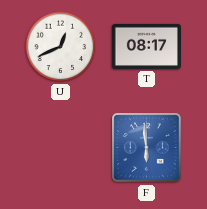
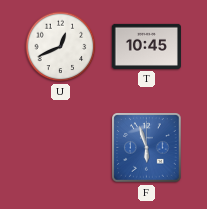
T: 08:17 -> 10:45
F: 5:59 -> 5:57
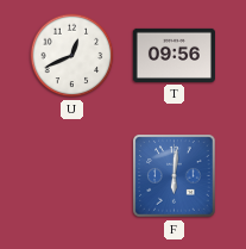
T: 10:45 -> 09:56
F: 5:57 -> 6:01
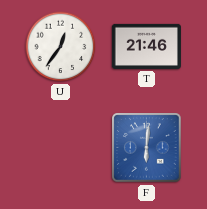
U: 12:41 -> 12:36
T: 09:56 -> 21:46
